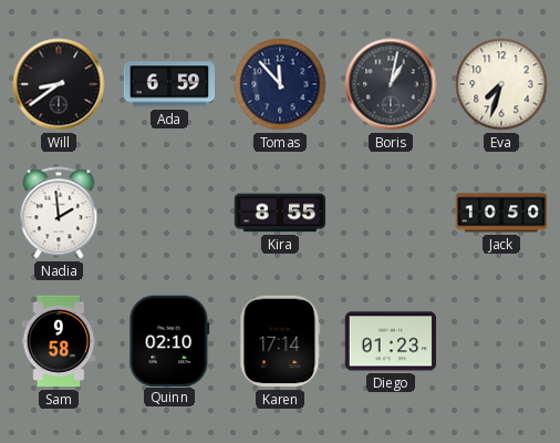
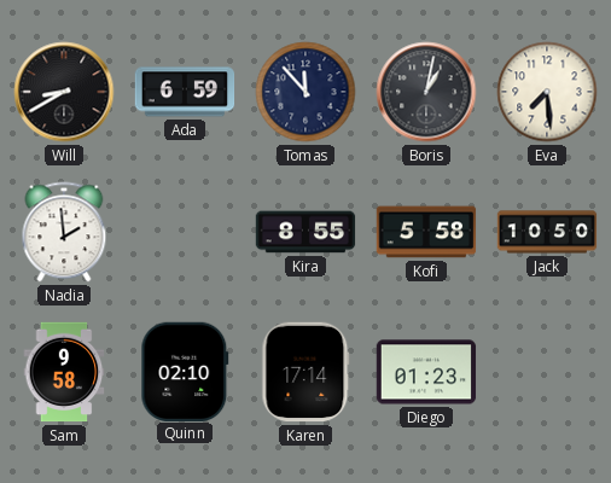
Will: 8:39 -> 8:40
Eva: 7:33 -> 7:29
Kofi: none -> 5:58
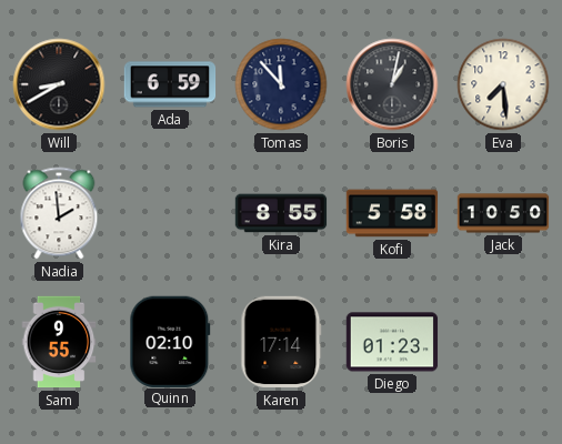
Sam: 9:58 -> 9:55
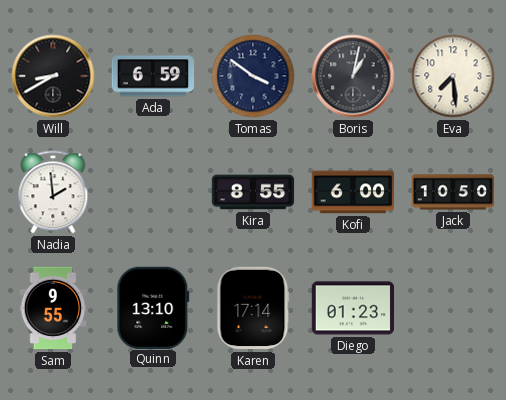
Tomas: 11:53 -> 3:51
Kofi: 5:58 -> 6:00
Quinn: 02:10 -> 13:10
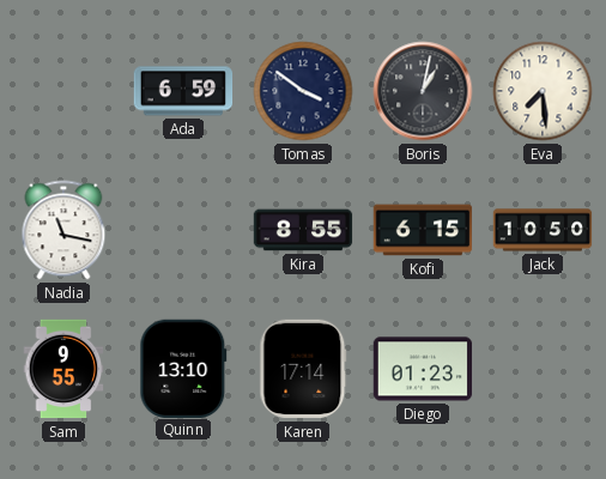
Will: 8:40 -> none
Nadia: 1:59 -> 11:17
Kofi: 6:00 -> 6:15
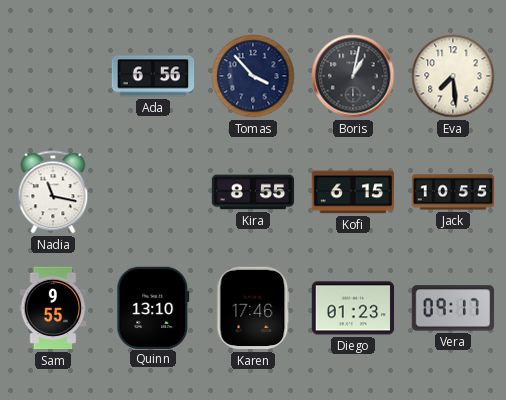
Ada: 6:59 -> 6:56
Tomas: 3:51 -> 3:53
Jack: 10:50 -> 10:55
Karen: 17:14 -> 17:46
Vera: none -> 09:17
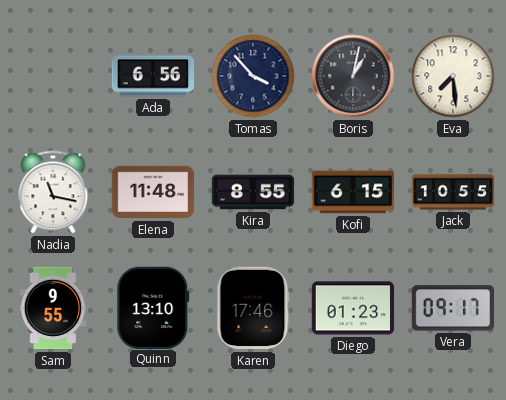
Elena: none -> 11:48
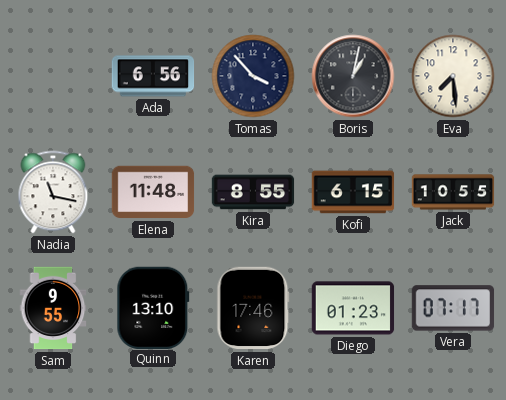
Vera: 09:17 -> 07:17
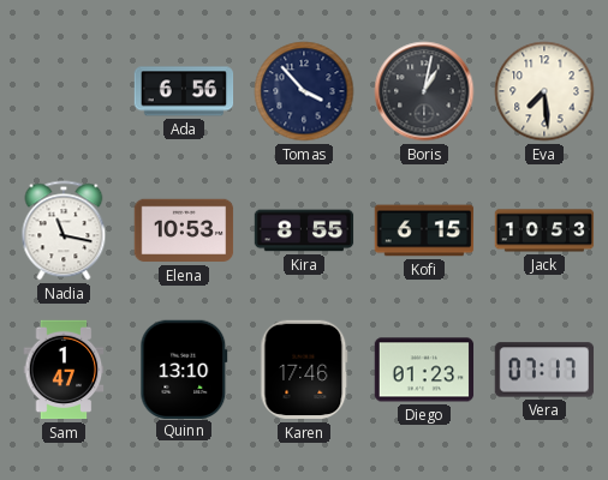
Elena: 11:48 -> 10:53
Jack: 10:55 -> 10:53
Sam: 9:55 -> 1:47
